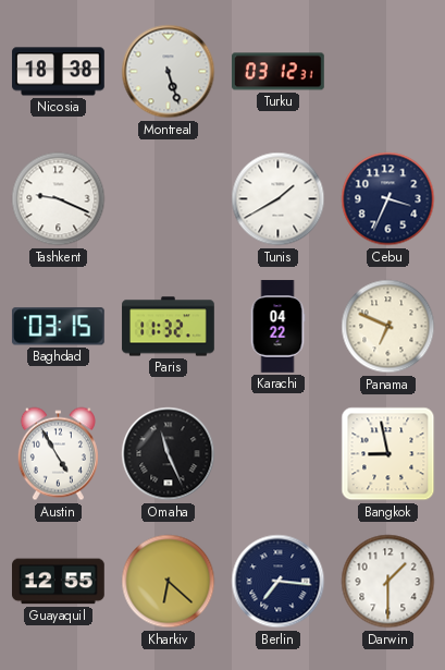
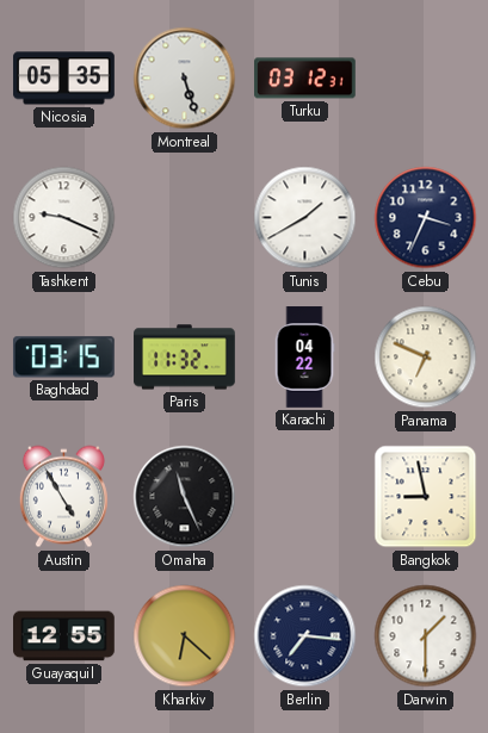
Nicosia: 18:38 -> 05:35
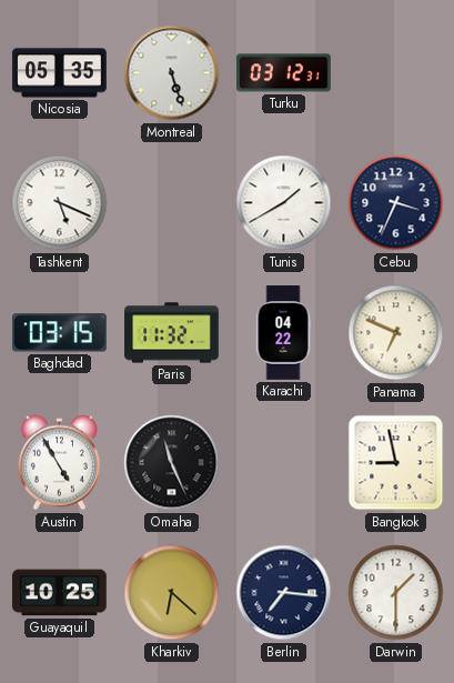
Tashkent: 9:19 -> 5:19
Guayaquil: 12:55 -> 10:25
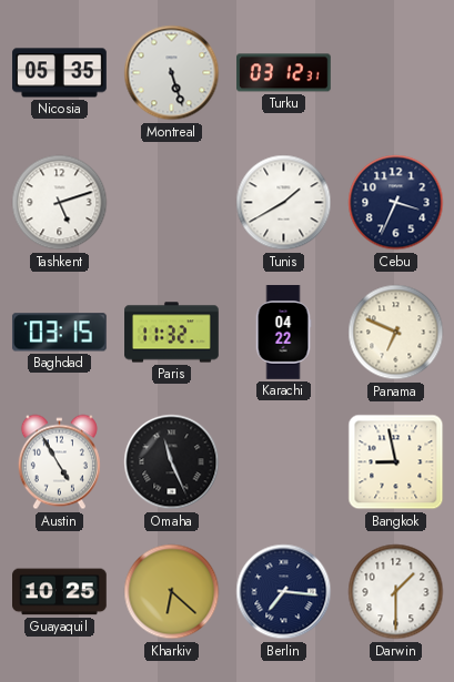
Tashkent: 5:19 -> 5:12
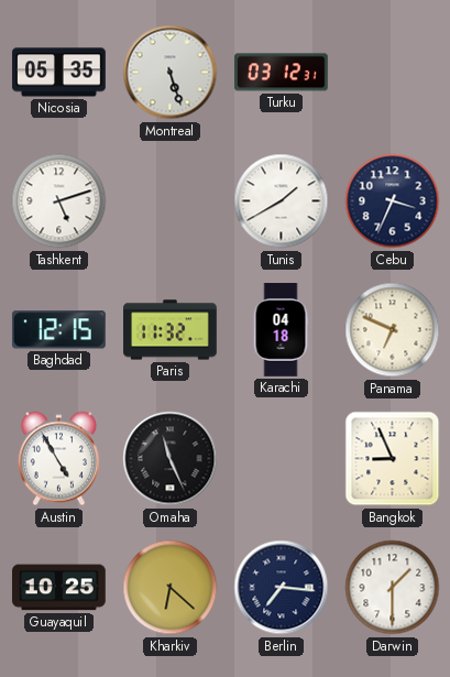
Baghdad: 03:15 -> 12:15
Karachi: 04:22 -> 04:18
Bangkok: 8:58 -> 8:56
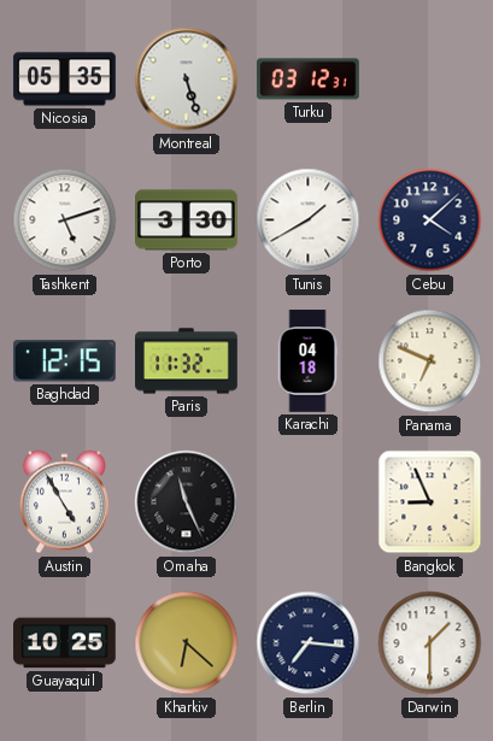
Porto: none -> 3:30
Cebu: 3:34 -> 4:08
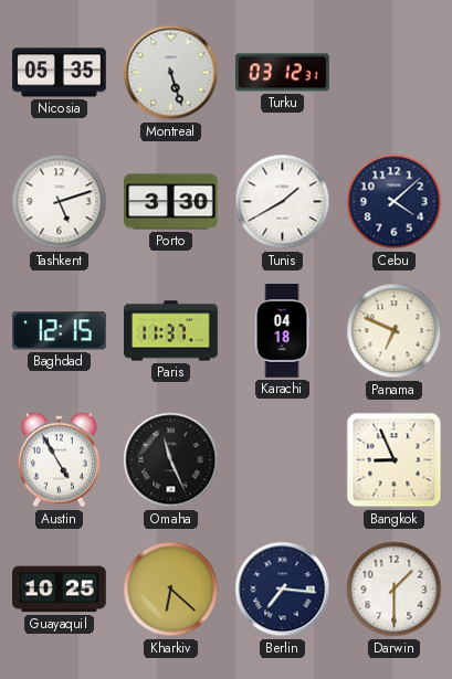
Paris: 11:32 -> 11:37
